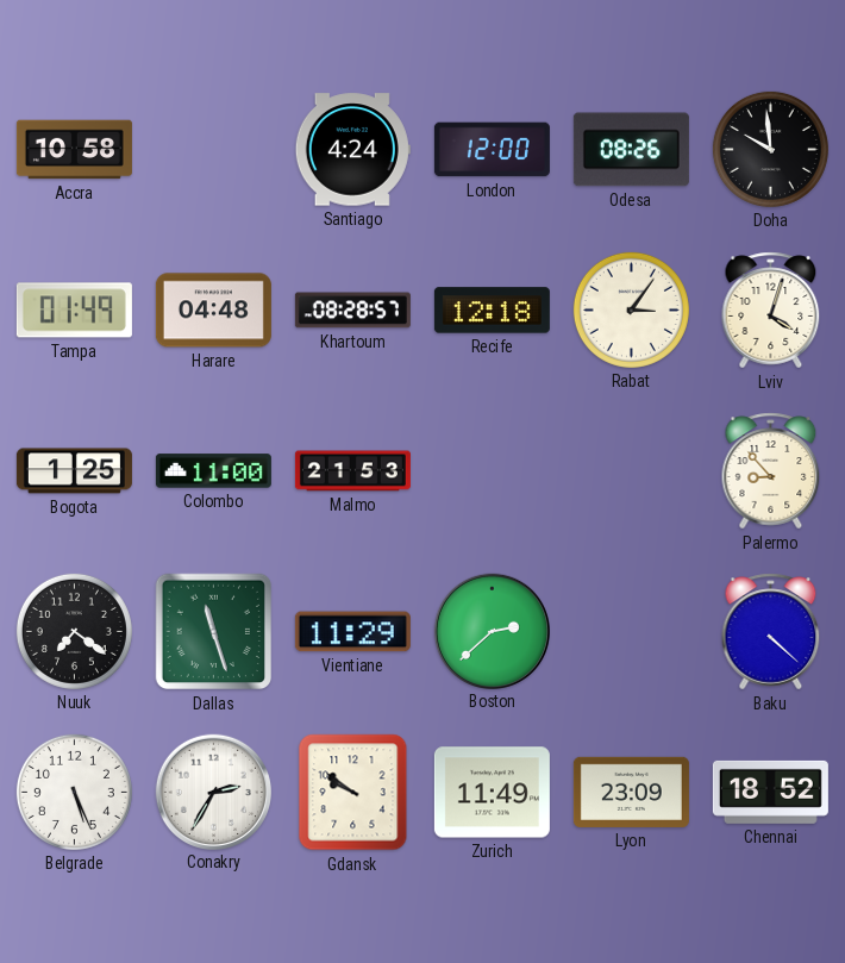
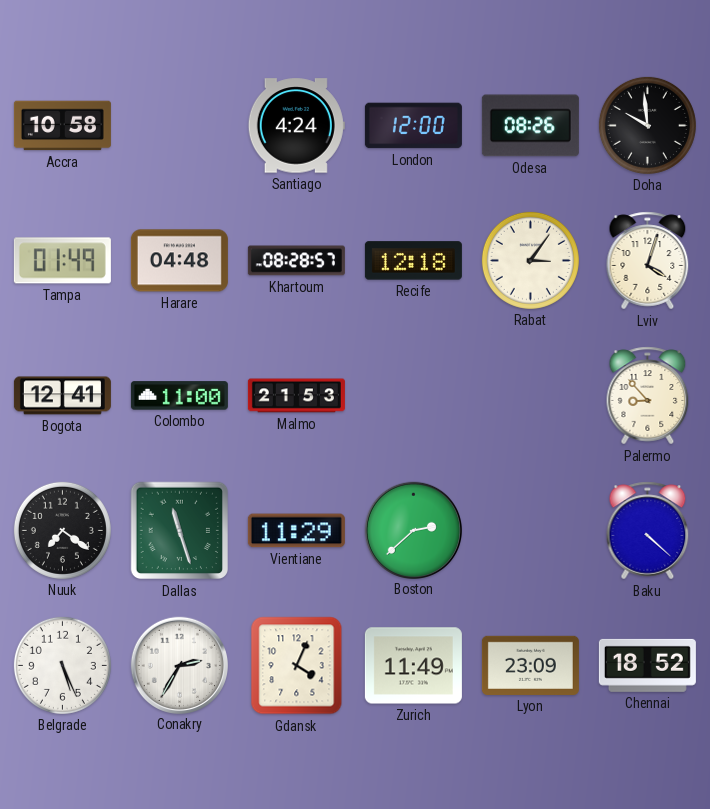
Bogota: 1:25 -> 12:41
Gdansk: 9:51 -> 4:04
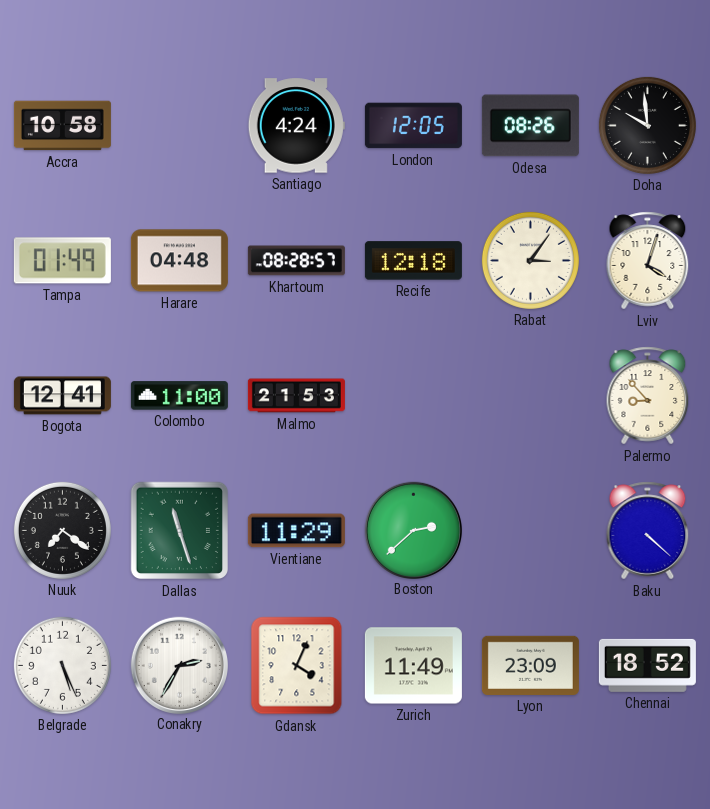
London: 12:00 -> 12:05
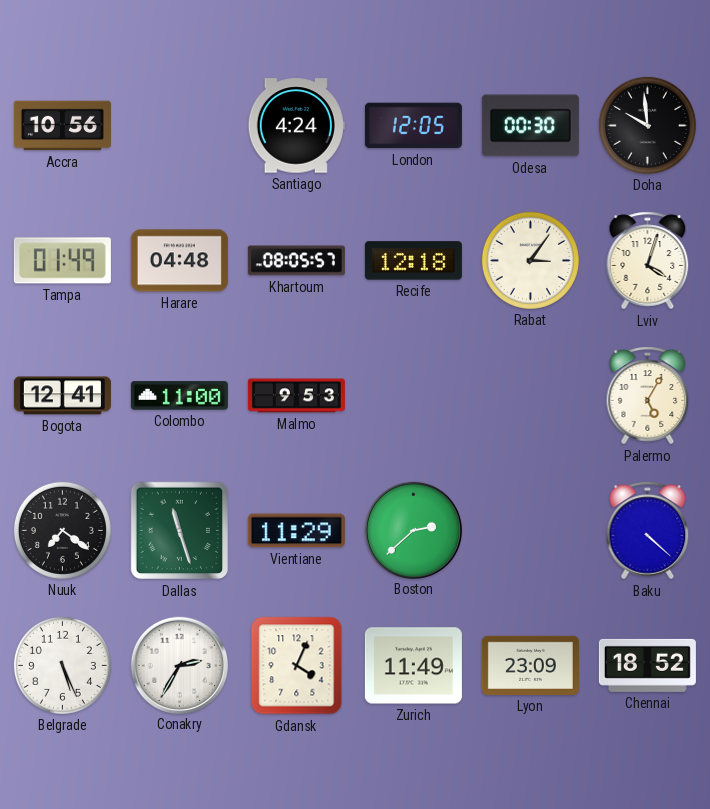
Accra: 10:58 -> 10:56
Odesa: 08:26 -> 00:30
Khartoum: 08:28 -> 08:05
Malmo: 21:53 -> 9:53
Palermo: 8:53 -> 5:05
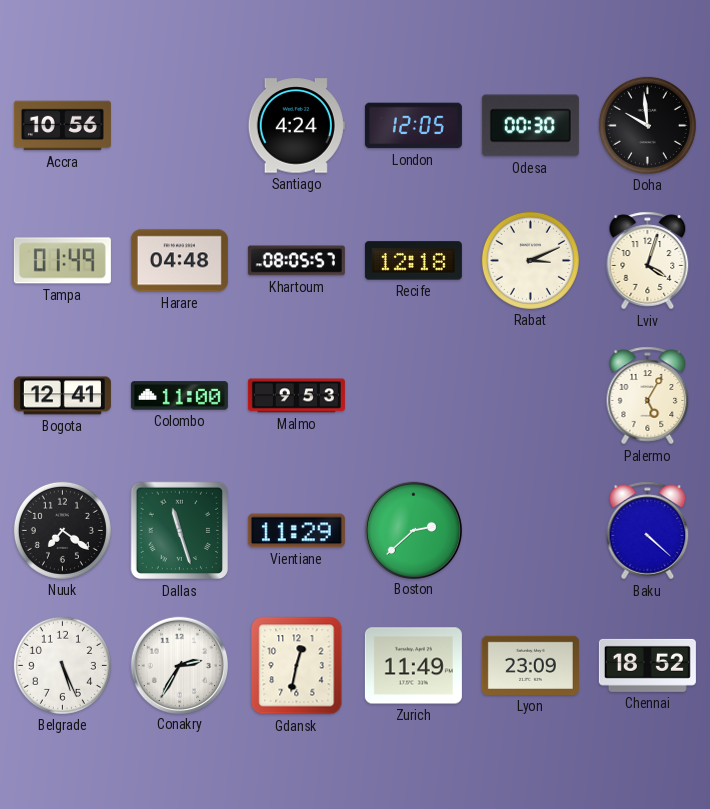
Rabat: 3:06 -> 3:11
Gdansk: 4:04 -> 12:32
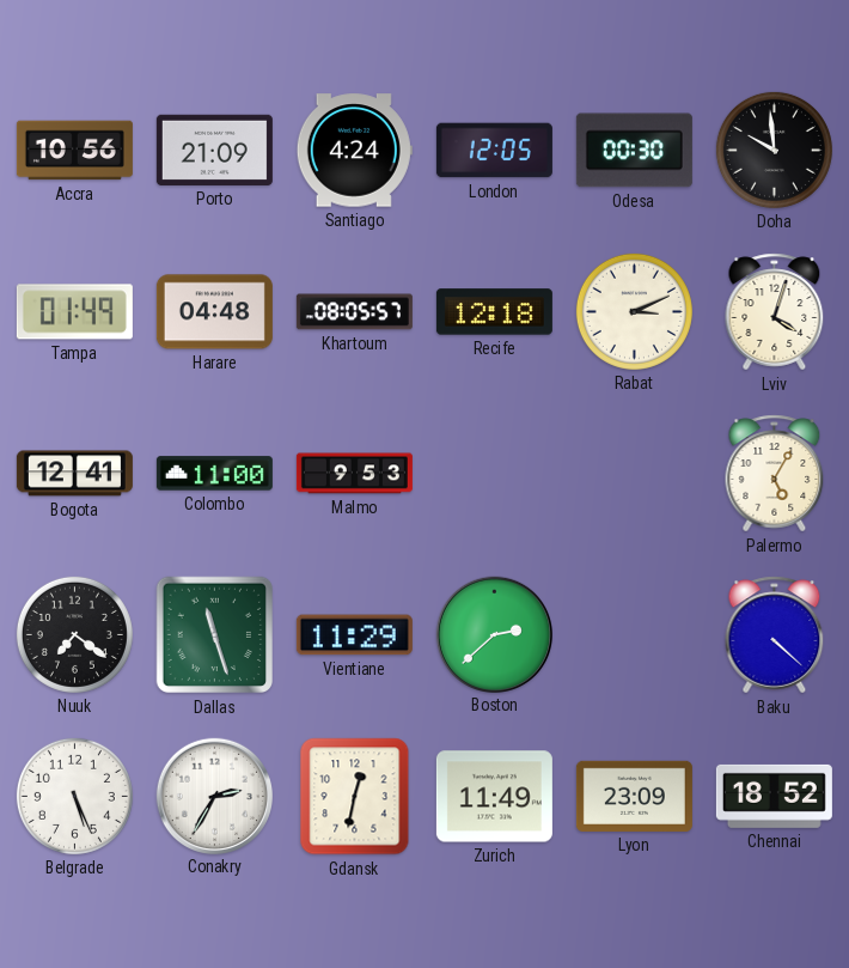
Porto: none -> 21:09
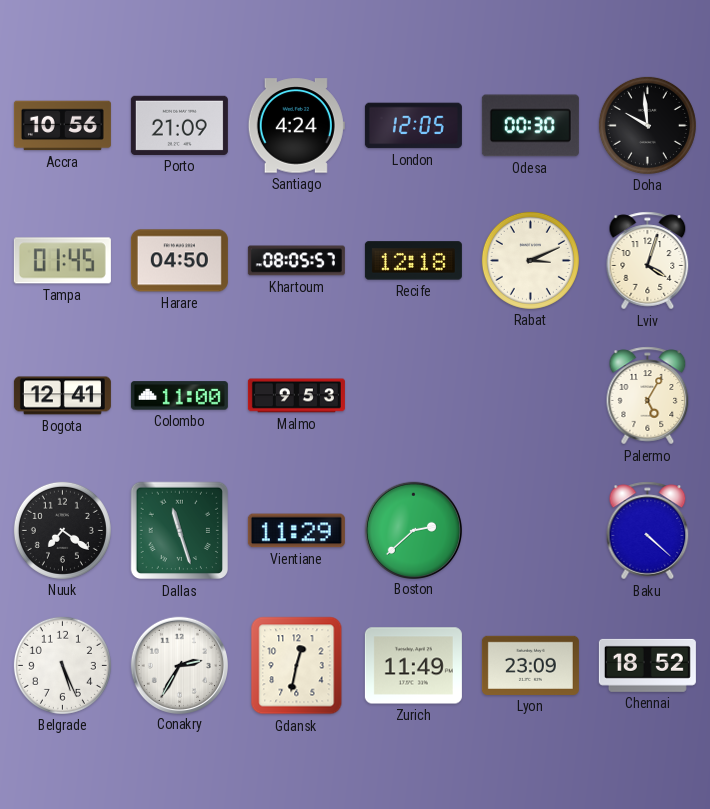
Tampa: 01:49 -> 01:45
Harare: 04:48 -> 04:50
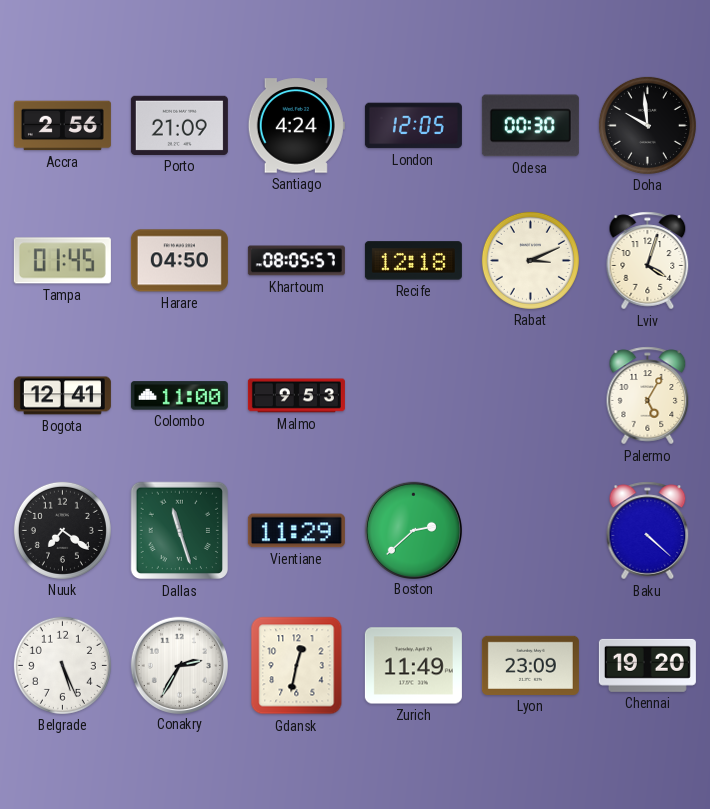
Accra: 10:56 -> 2:56
Chennai: 18:52 -> 19:20
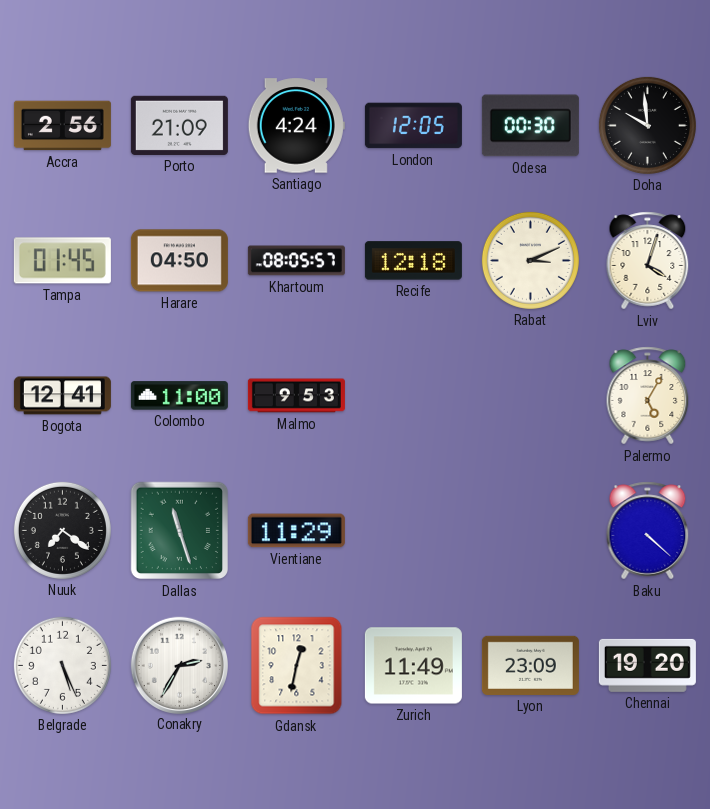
Boston: 2:38 -> none
